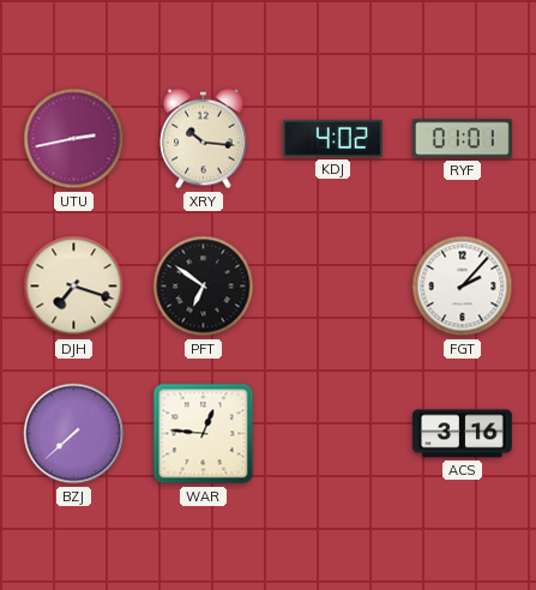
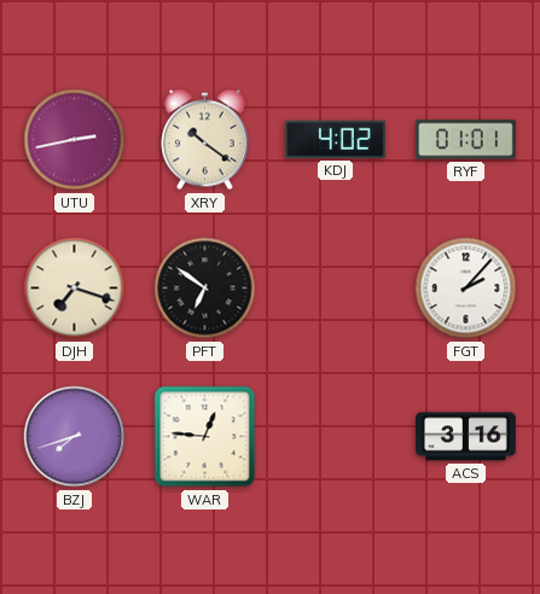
XRY: 10:16 -> 10:21
BZJ: 7:38 -> 7:42
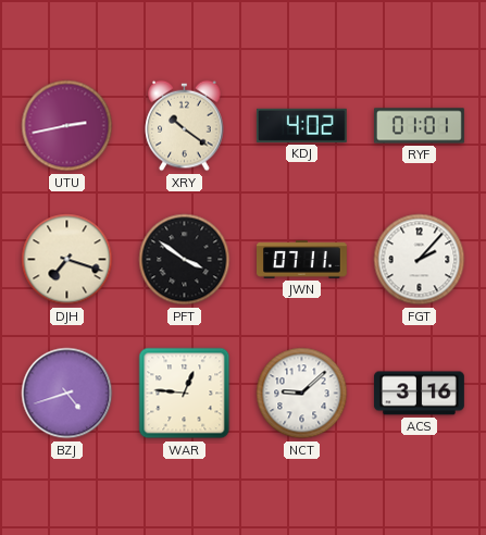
PFT: 6:51 -> 3:51
JWN: none -> 07:11
BZJ: 7:42 -> 4:42
NCT: none -> 9:08
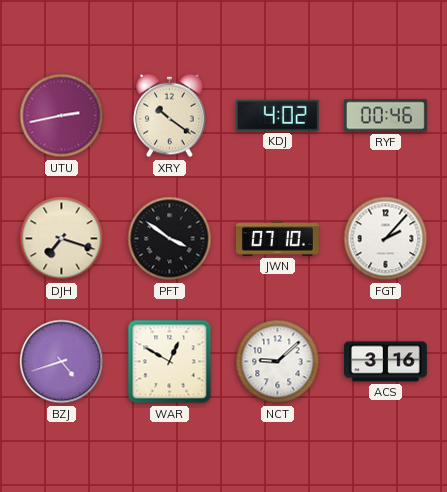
RYF: 01:01 -> 00:46
JWN: 07:11 -> 07:10
WAR: 12:46 -> 12:50
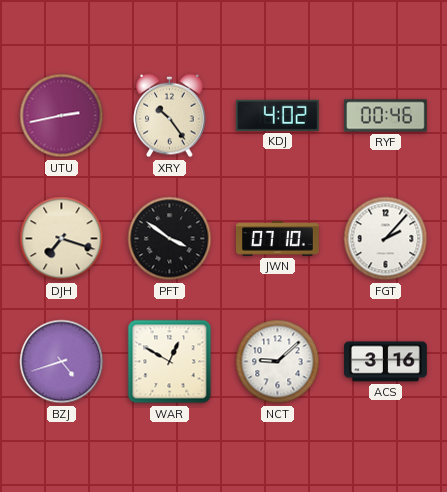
XRY: 10:21 -> 10:24
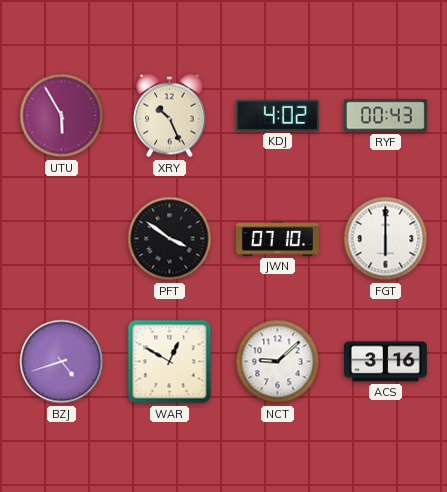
UTU: 2:43 -> 5:55
XRY: 10:24 -> 10:26
RYF: 00:46 -> 00:43
DJH: 7:18 -> none
FGT: 2:07 -> 6:00
